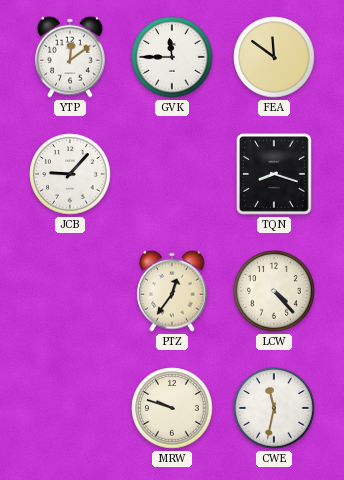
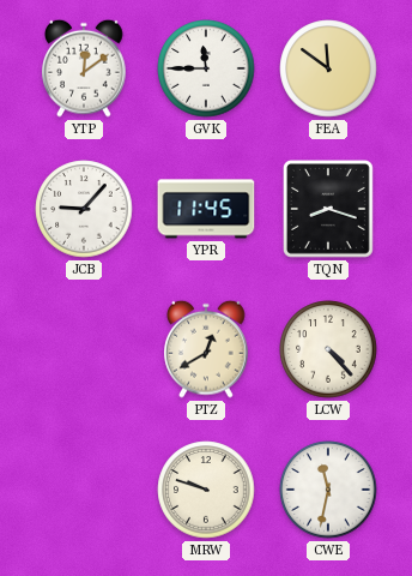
YPR: none -> 11:45
PTZ: 12:36 -> 12:40
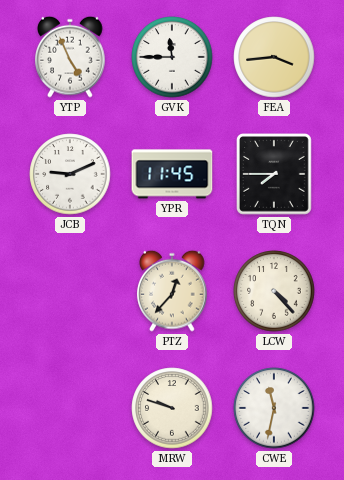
YTP: 12:09 -> 4:56
FEA: 11:51 -> 3:44
JCB: 9:07 -> 9:11
TQN: 8:18 -> 7:45
PTZ: 12:40 -> 12:37
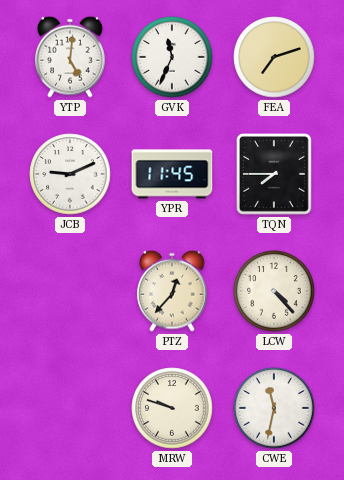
YTP: 4:56 -> 5:01
GVK: 11:45 -> 11:34
FEA: 3:44 -> 7:12
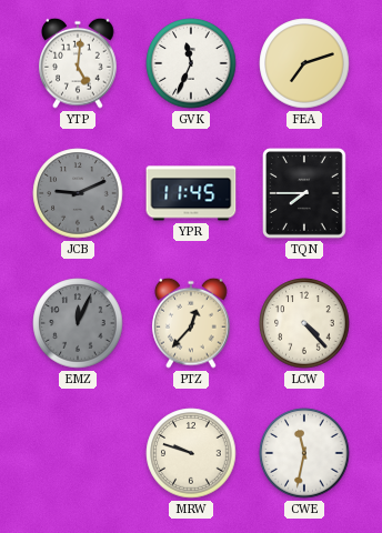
JCB dial: white -> grey
EMZ: none -> 12:04
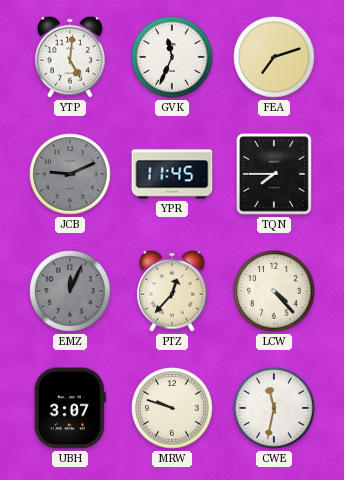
UBH: none -> 3:07
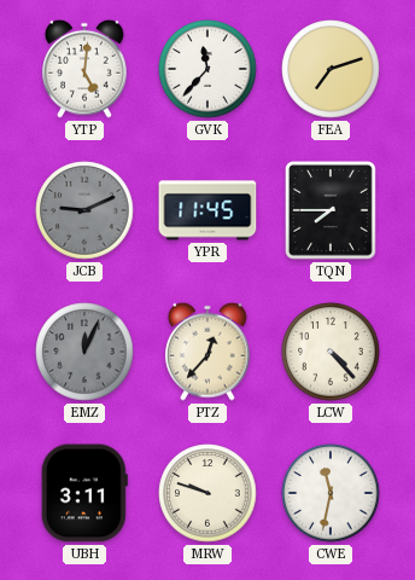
GVK: 11:34 -> 11:37
UBH: 3:07 -> 3:11
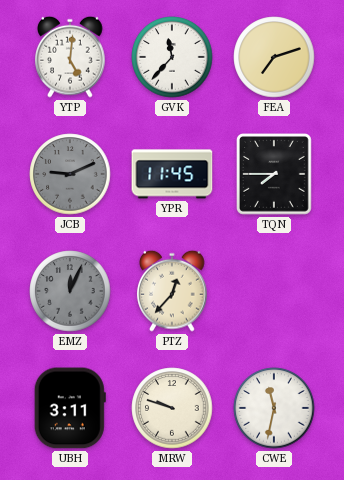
LCW: 4:23 -> none
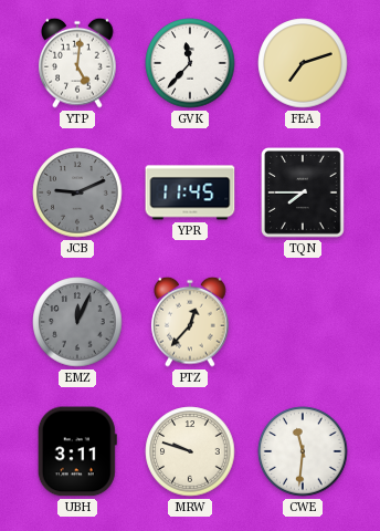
CWE: 11:32 -> 11:31
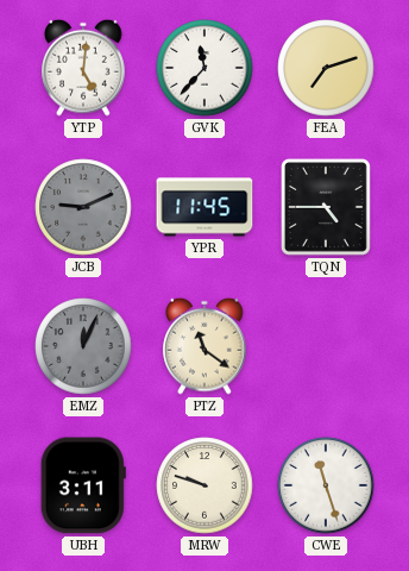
TQN: 7:45 -> 4:45
PTZ: 12:37 -> 11:21
CWE: 11:31 -> 11:27
